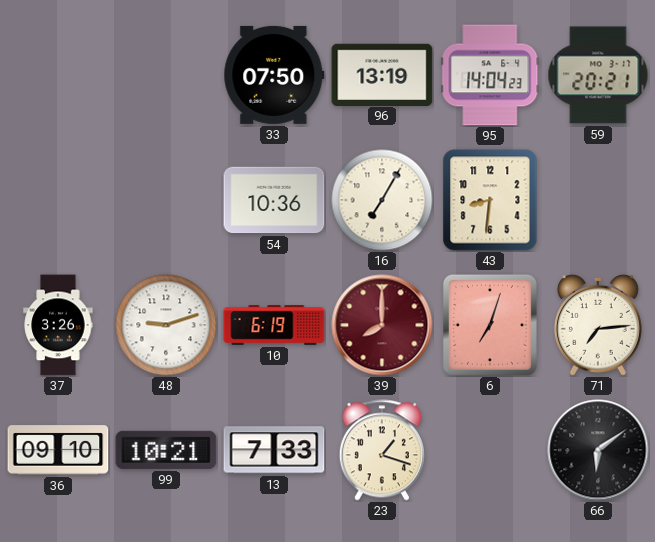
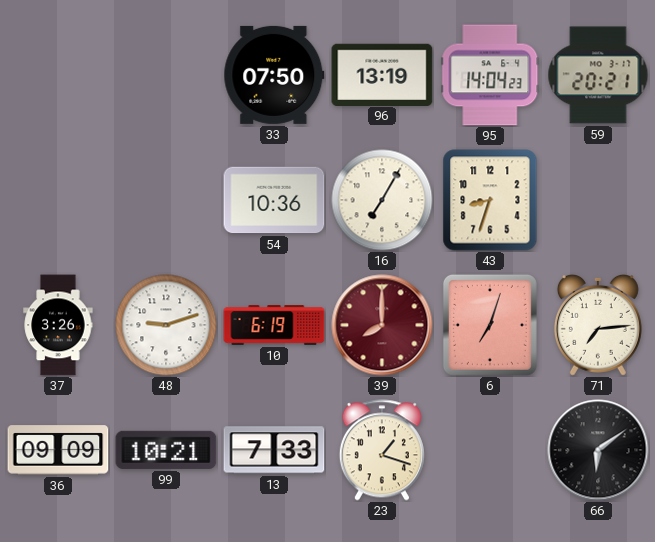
43: 8:31 -> 8:33
36: 09:10 -> 09:09
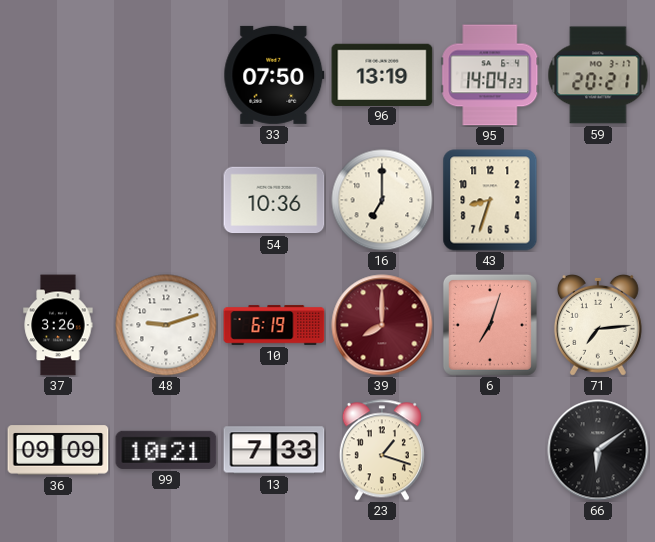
16: 7:05 -> 7:00
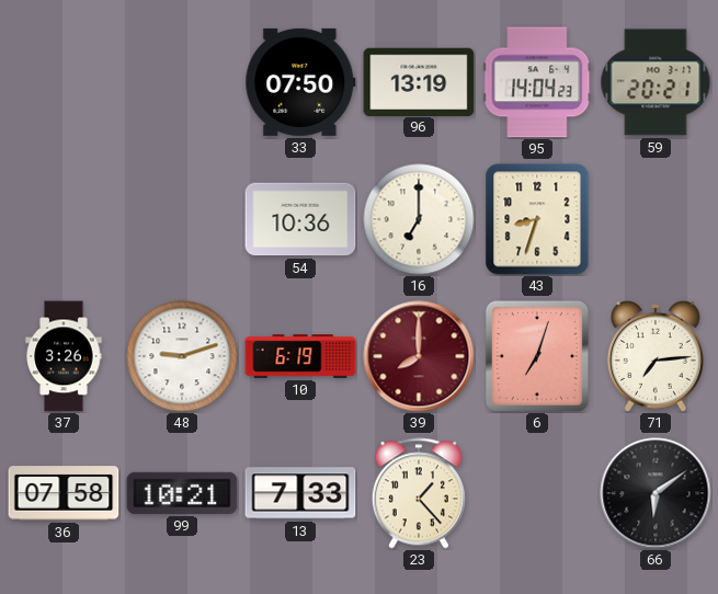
36: 09:09 -> 07:58
23: 1:18 -> 1:23
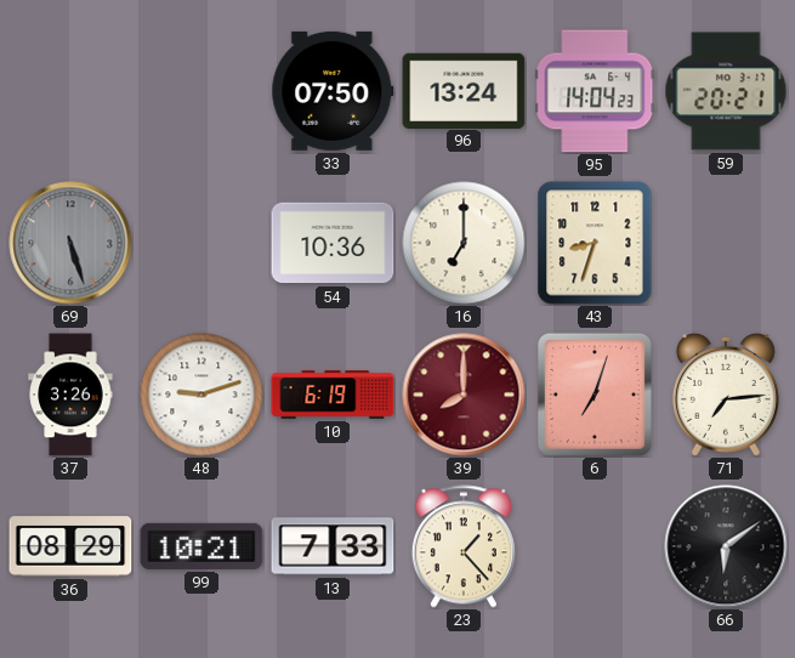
96: 13:19 -> 13:24
69: none -> 5:27
36: 07:58 -> 08:29
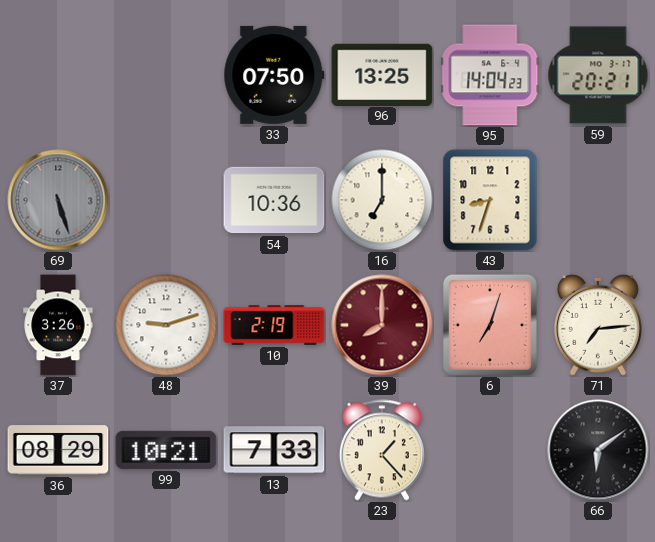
96: 13:24 -> 13:25
10: 6:19 -> 2:19
